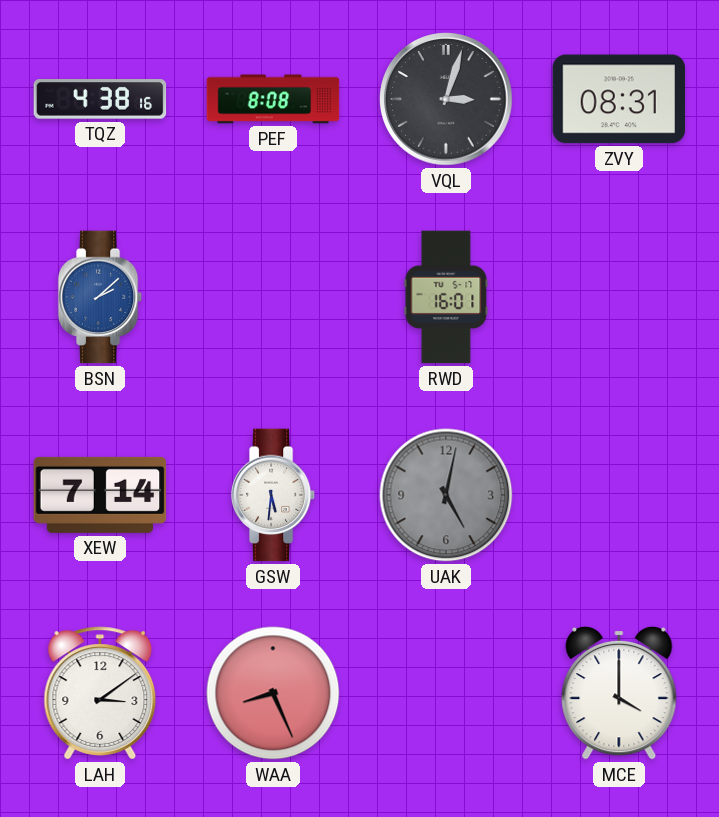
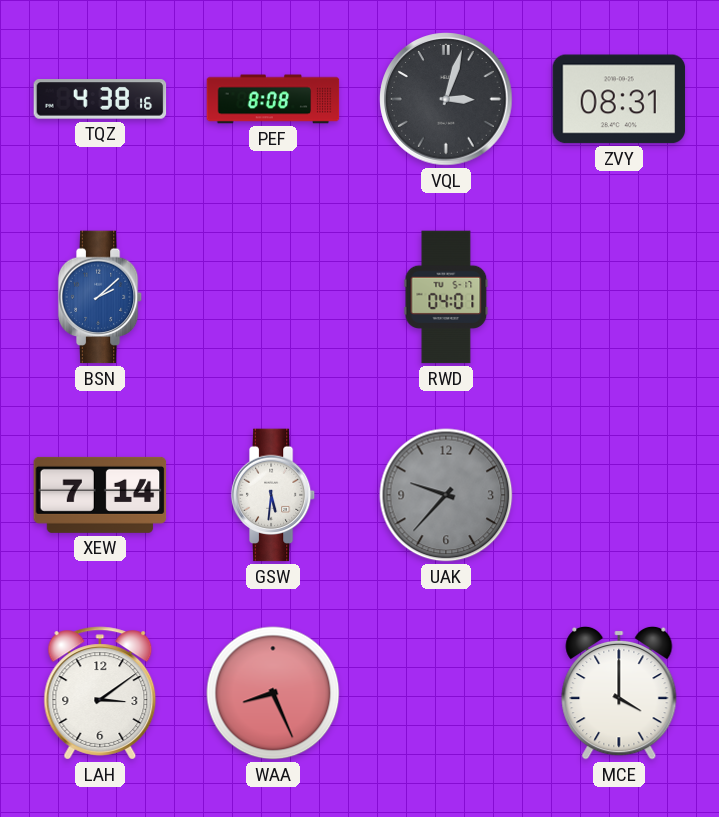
RWD: 16:01 -> 04:01
UAK: 5:02 -> 9:37
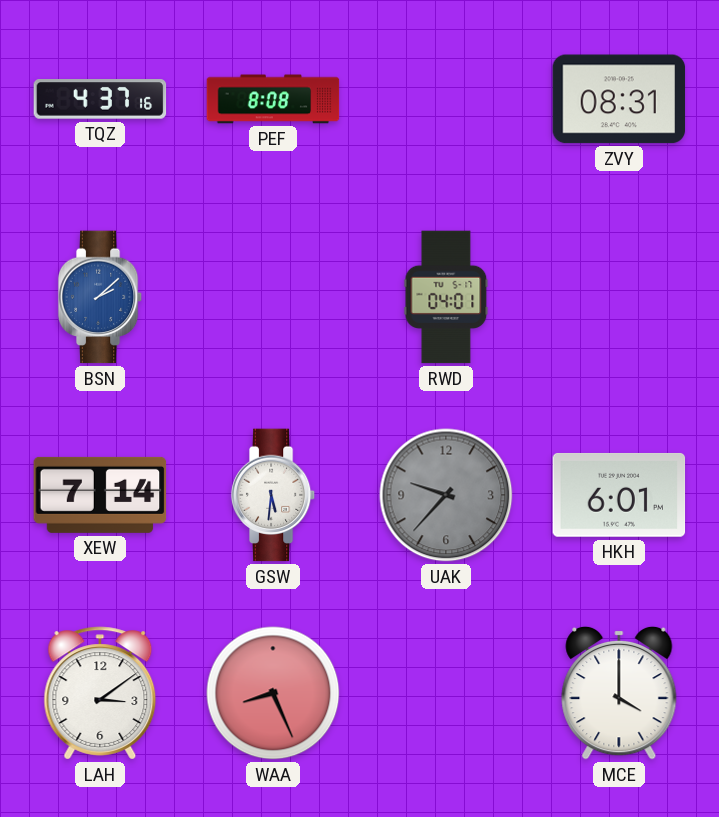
TQZ: 4:38 -> 4:37
VQL: 3:03 -> none
HKH: none -> 6:01
